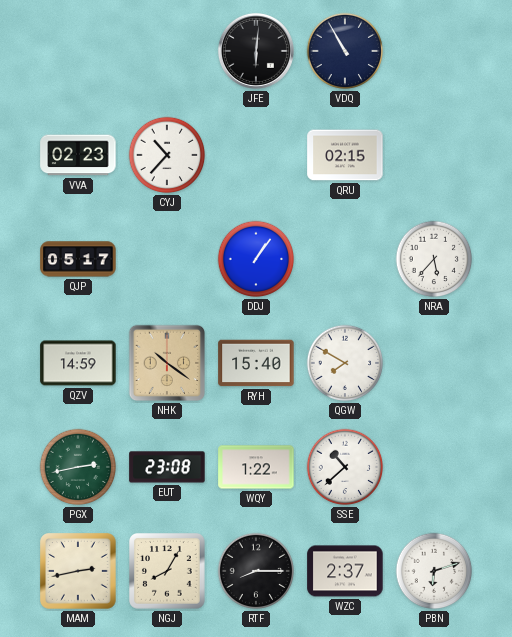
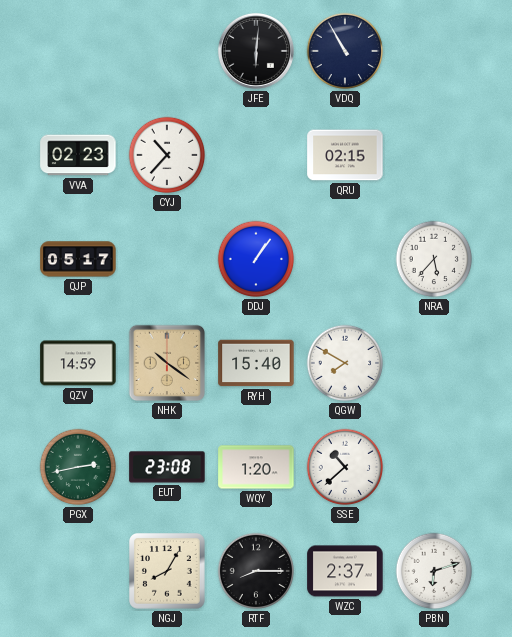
WQY: 1:22 -> 1:20
MAM: 2:43 -> none
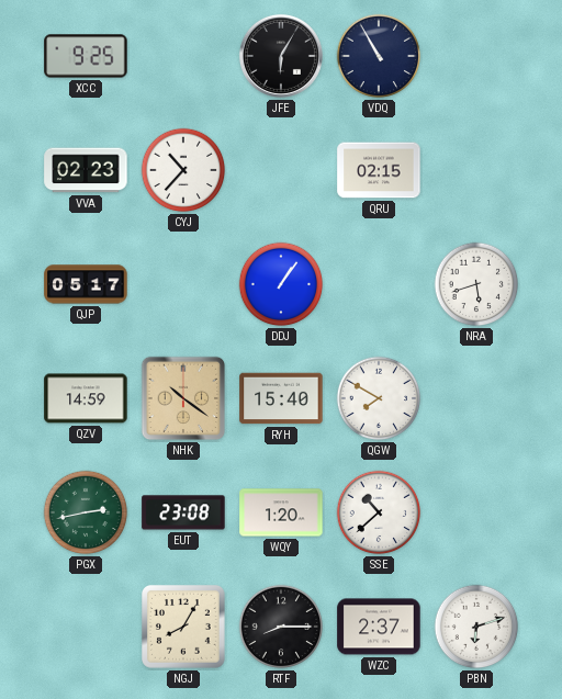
XCC: none -> 9:25
JFE: 6:01 -> 6:05
NRA: 5:37 -> 5:42
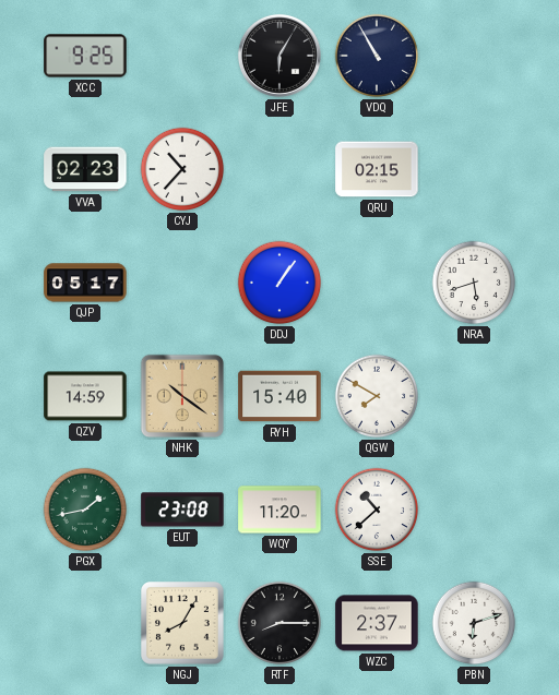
PGX: 2:43 -> 1:43
WQY: 1:20 -> 11:20
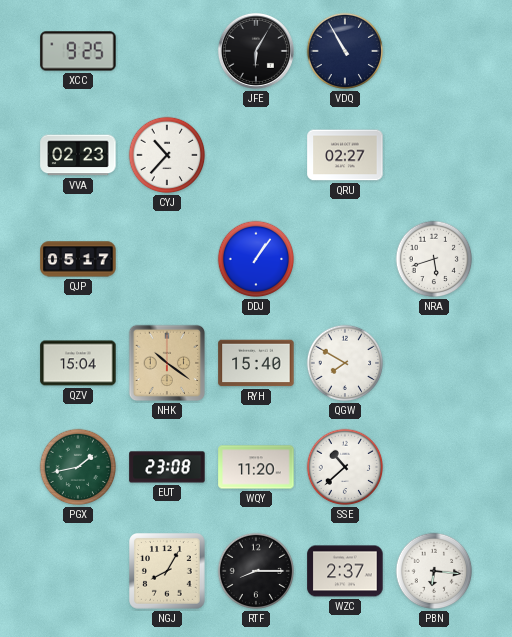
QRU: 02:15 -> 02:27
QZV: 14:59 -> 15:04
PBN: 6:12 -> 6:16
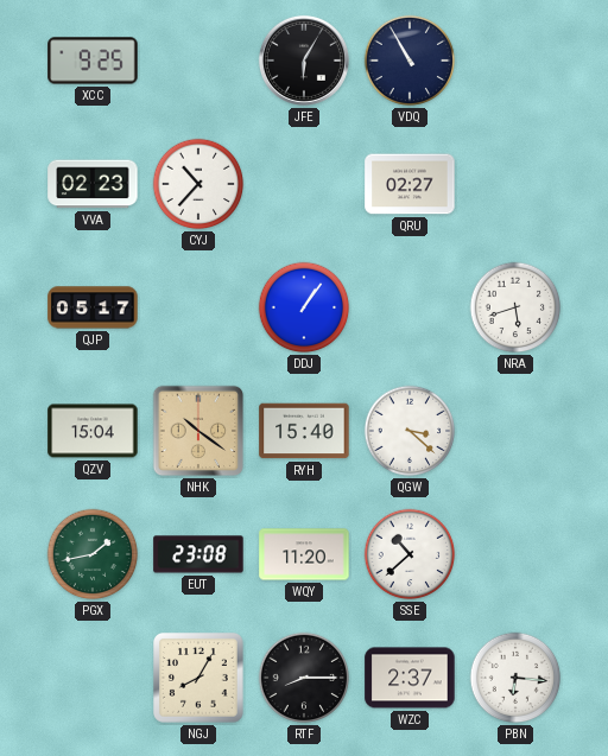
QGW: 7:50 -> 3:22
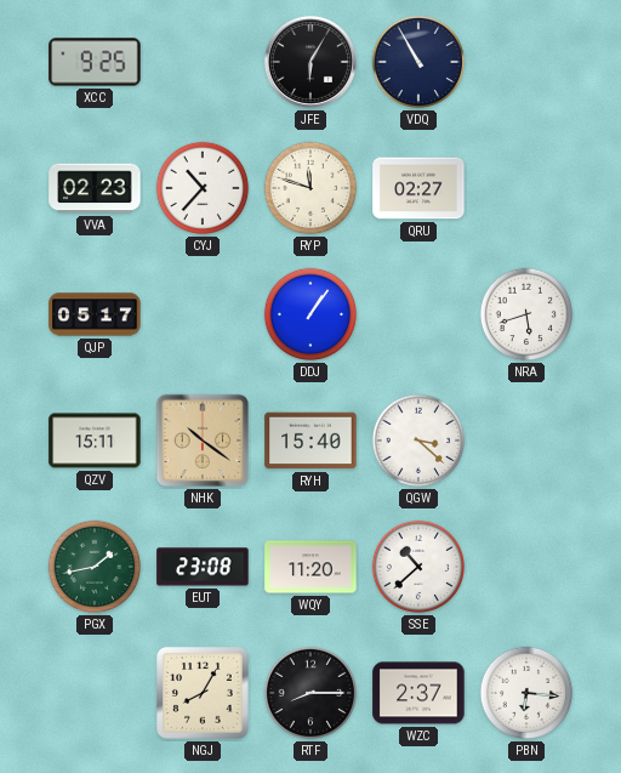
RYP: none -> 11:48
QZV: 15:04 -> 15:11
